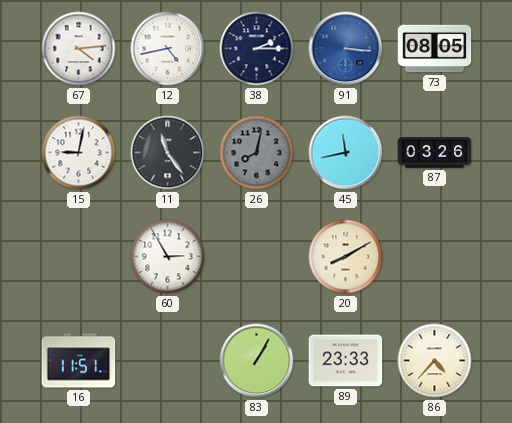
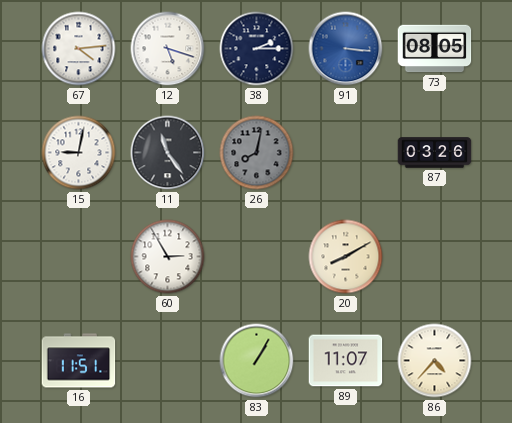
12: 4:43 -> 5:18
45: 11:43 -> none
89: 23:33 -> 11:07
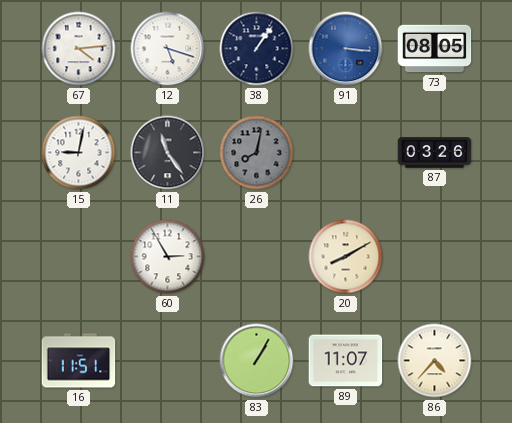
38: 2:15 -> 1:06
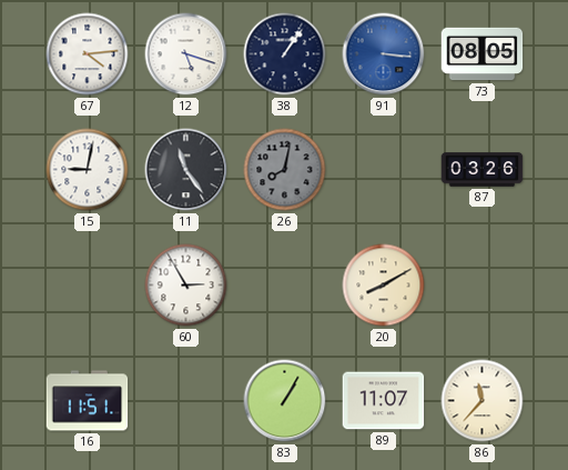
86: 4:37 -> 11:37
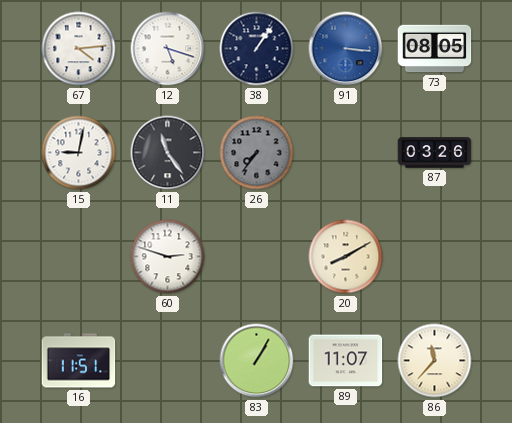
26: 8:02 -> 7:36
60: 2:55 -> 2:48
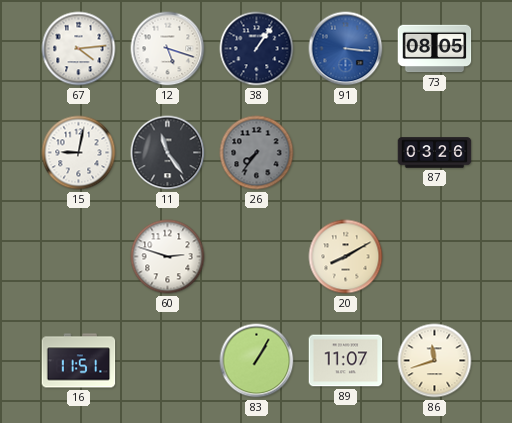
86: 11:37 -> 11:42
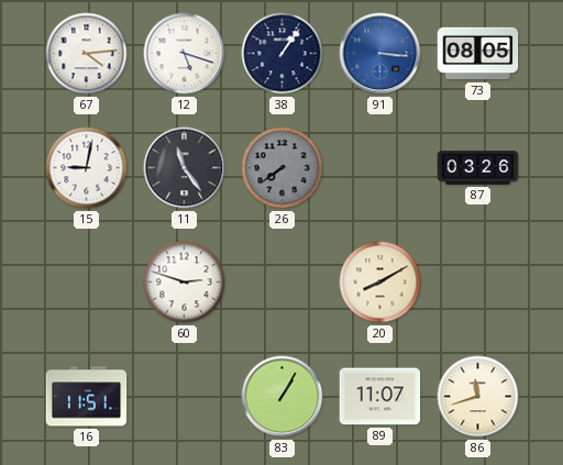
26: 7:36 -> 7:39
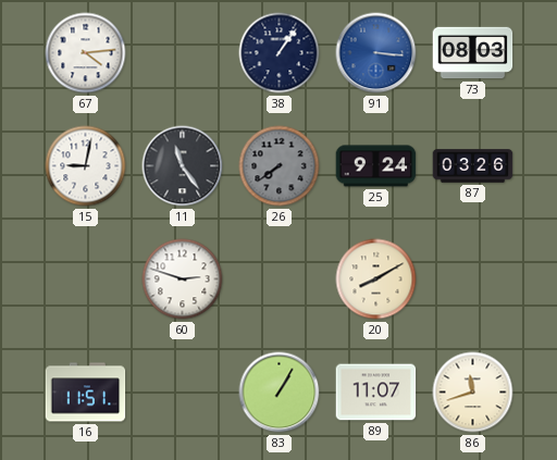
12: 5:18 -> none
73: 08:05 -> 08:03
25: none -> 9:24
